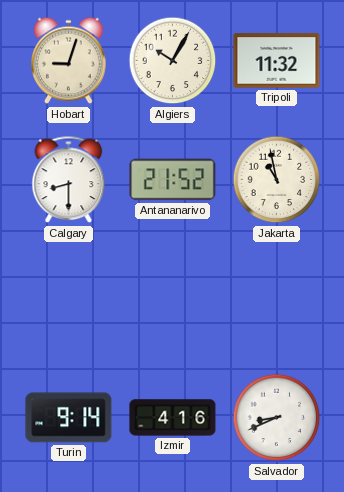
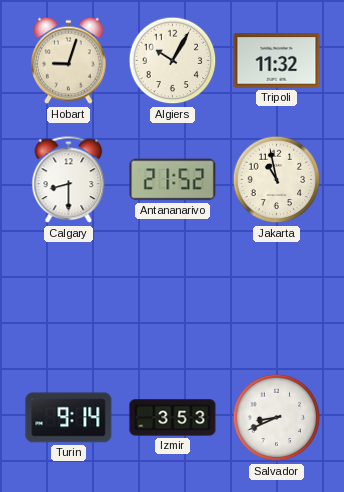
Izmir: 4:16 -> 3:53
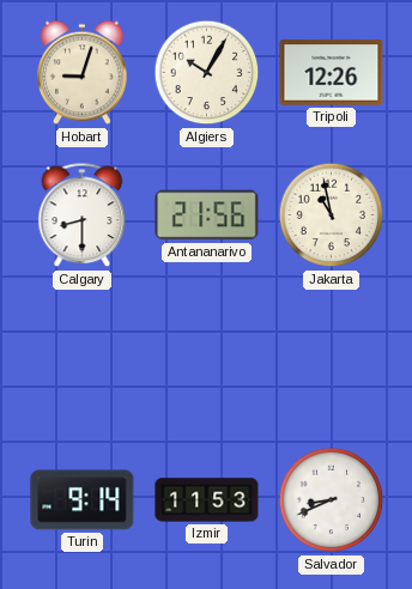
Tripoli: 11:32 -> 12:26
Antananarivo: 21:52 -> 21:56
Izmir: 3:53 -> 11:53
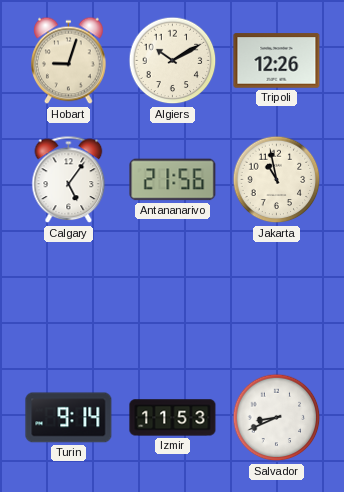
Algiers: 10:05 -> 10:10
Calgary: 8:30 -> 5:06
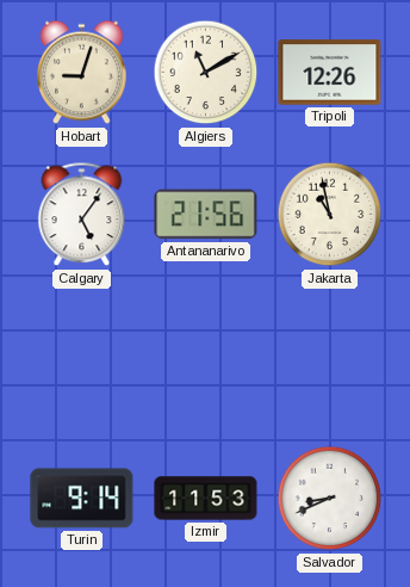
Algiers: 10:10 -> 11:10
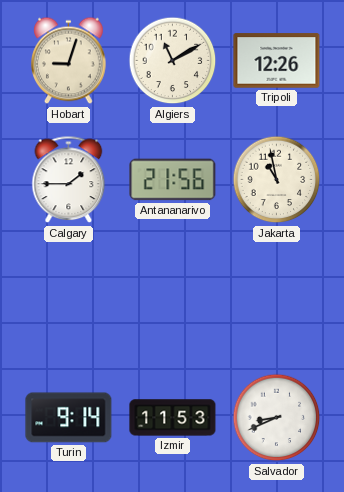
Calgary: 5:06 -> 1:45
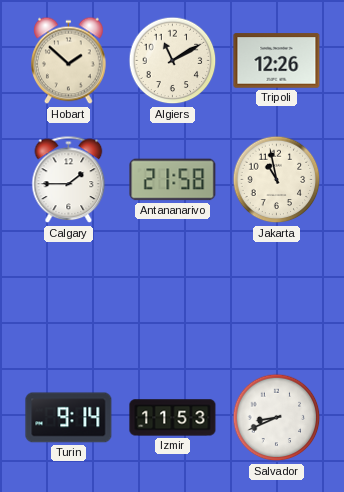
Hobart: 9:03 -> 1:52
Antananarivo: 21:56 -> 21:58
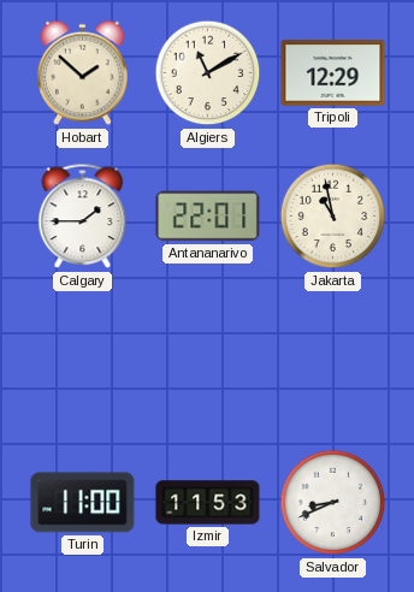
Tripoli: 12:26 -> 12:29
Antananarivo: 21:58 -> 22:01
Turin: 9:14 -> 11:00
